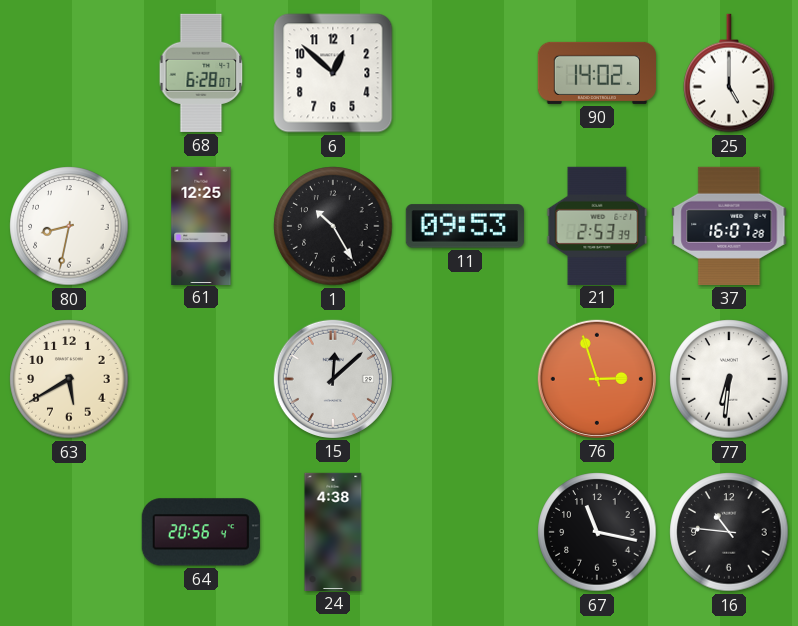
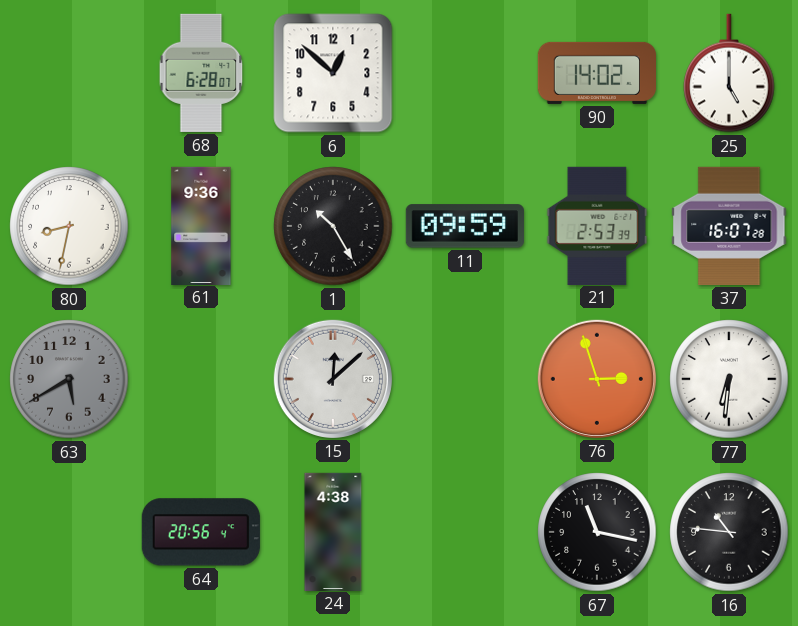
61: 12:25 -> 9:36
11: 09:53 -> 09:59
63 dial: cream -> grey
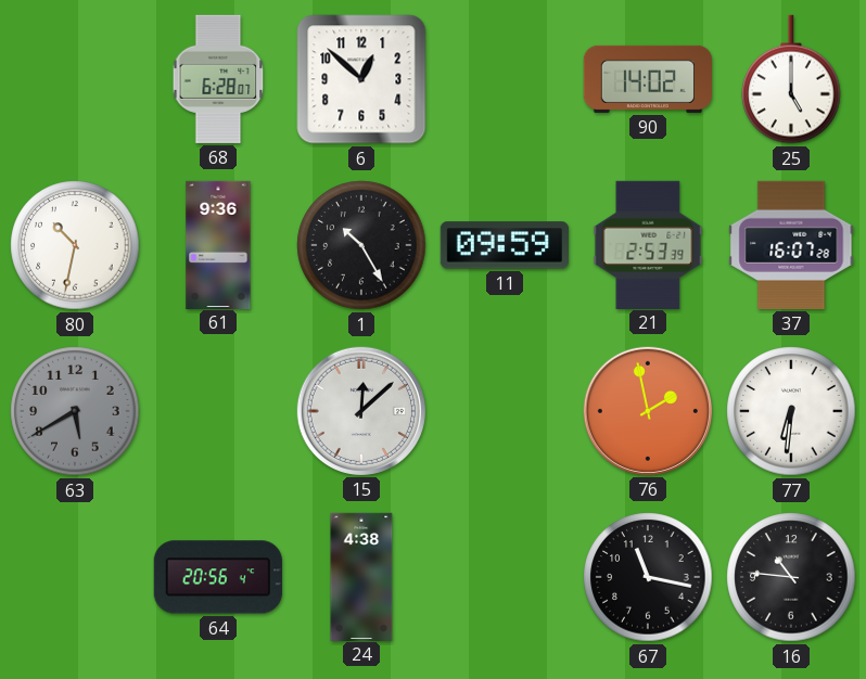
80: 8:32 -> 10:32
76: 2:57 -> 1:58
